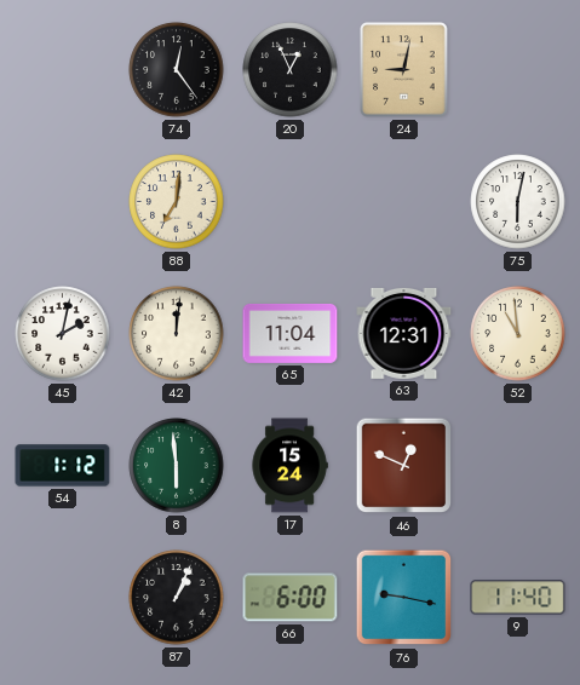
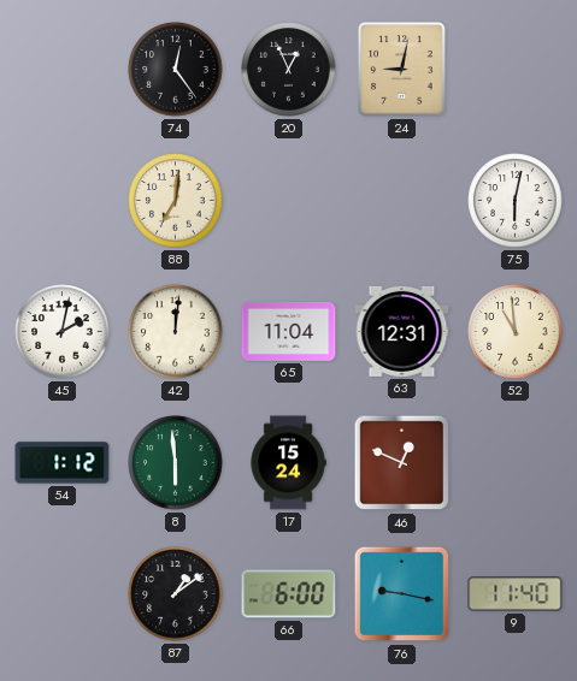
87: 1:04 -> 1:09
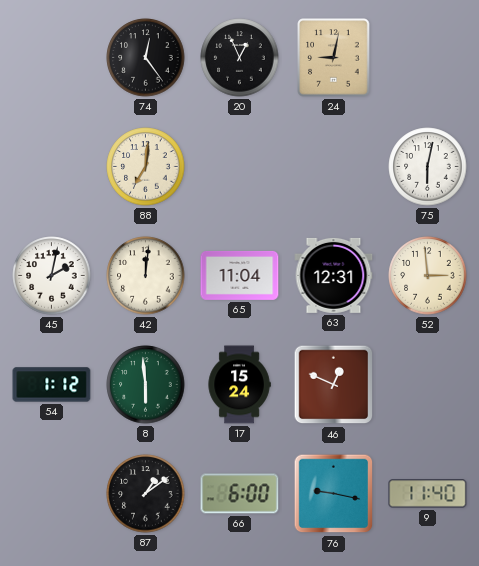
52: 10:59 -> 2:59
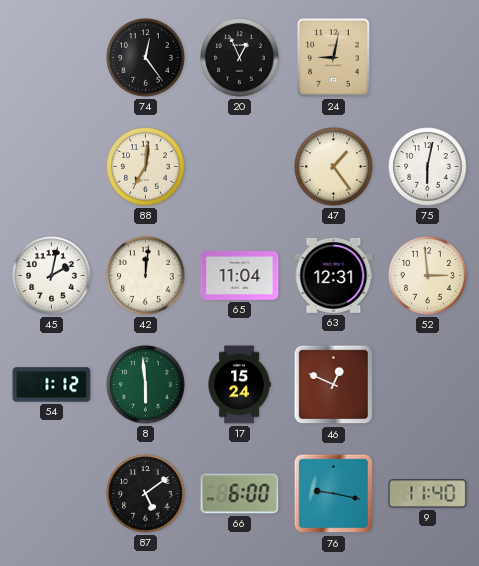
47: none -> 1:24
87: 1:09 -> 5:09
